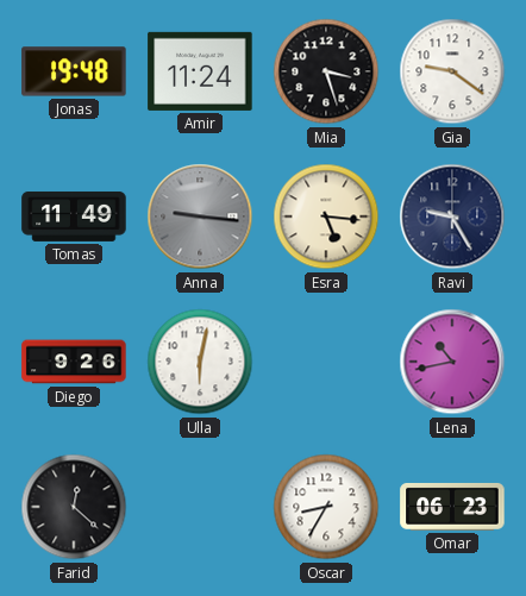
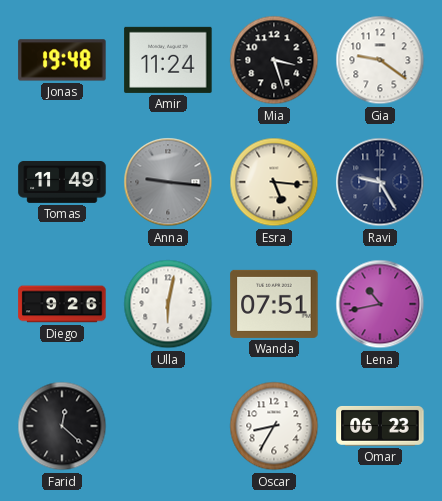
Wanda: none -> 07:51
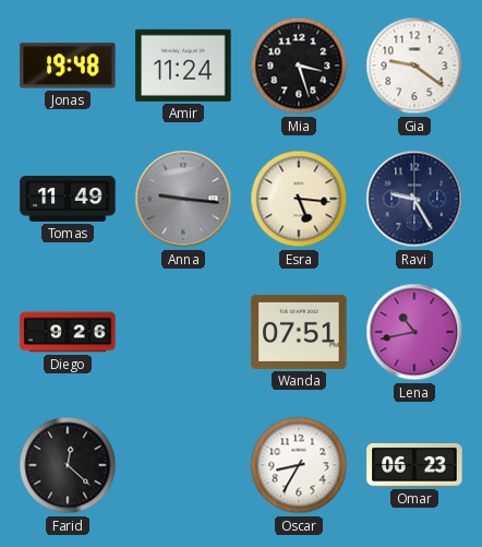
Ulla: 6:02 -> none
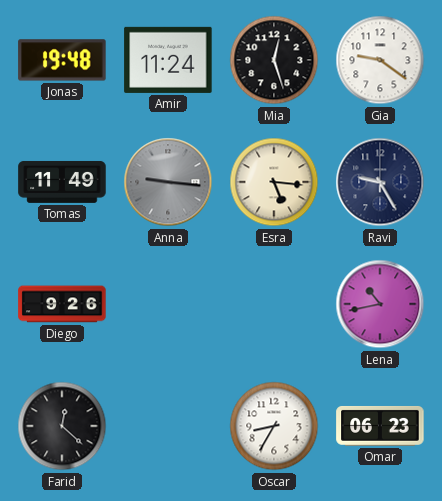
Mia: 3:27 -> 12:27
Wanda: 07:51 -> none
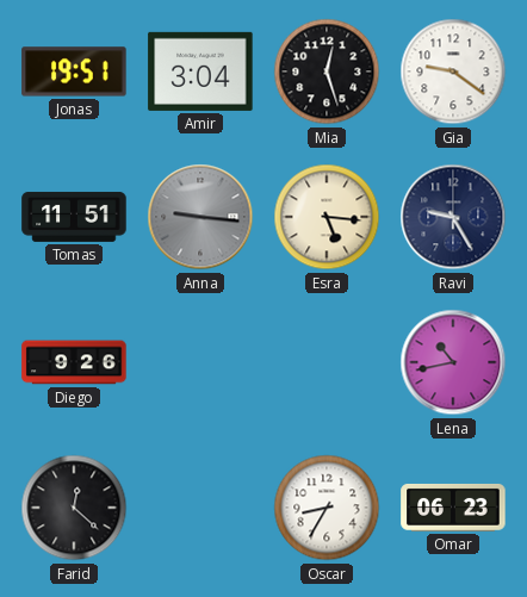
Jonas: 19:48 -> 19:51
Amir: 11:24 -> 3:04
Tomas: 11:49 -> 11:51
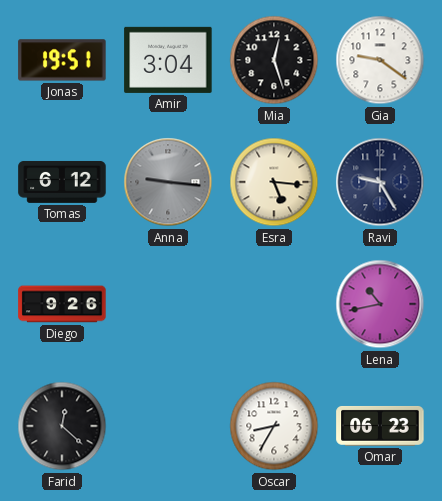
Tomas: 11:51 -> 6:12
